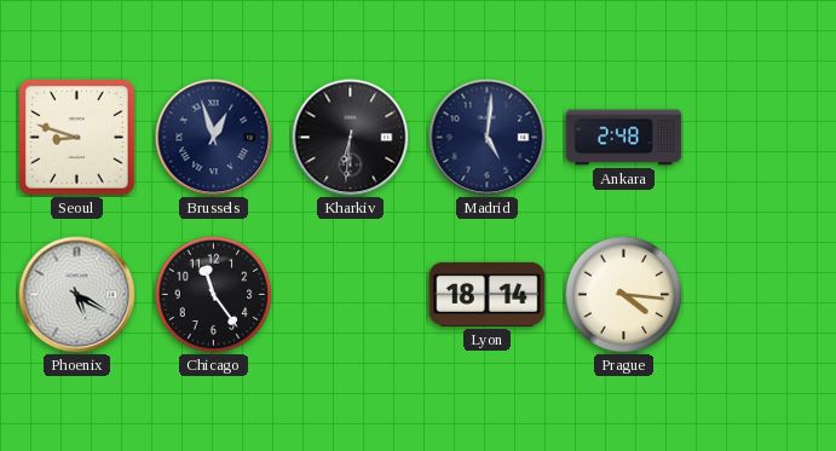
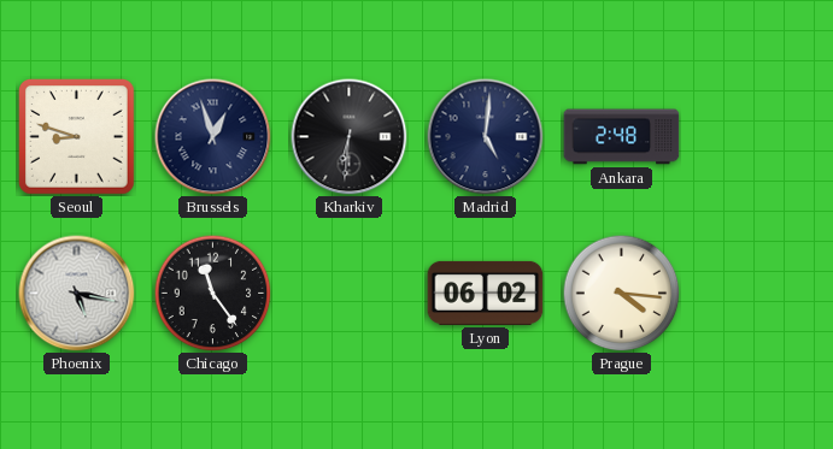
Phoenix: 5:20 -> 5:17
Lyon: 18:14 -> 06:02
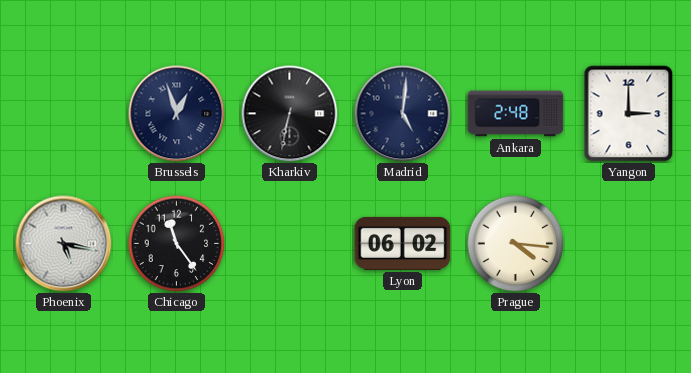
Seoul: 8:48 -> none
Kharkiv: 6:31 -> 6:32
Yangon: none -> 3:00
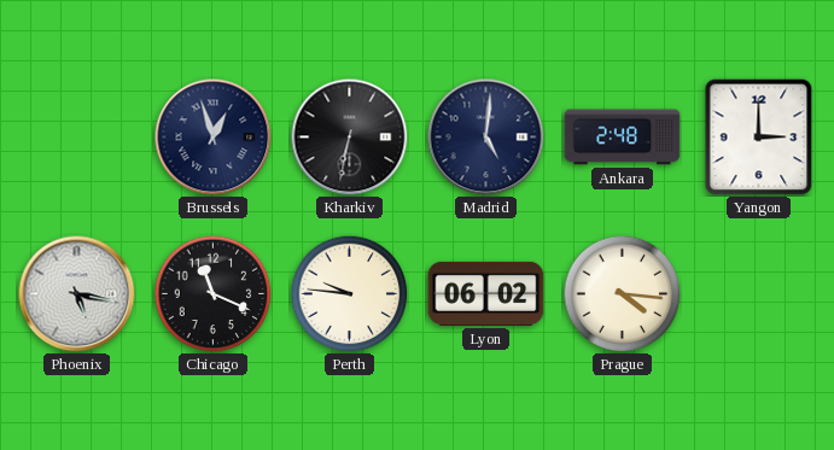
Chicago: 11:24 -> 11:19
Perth: none -> 9:46
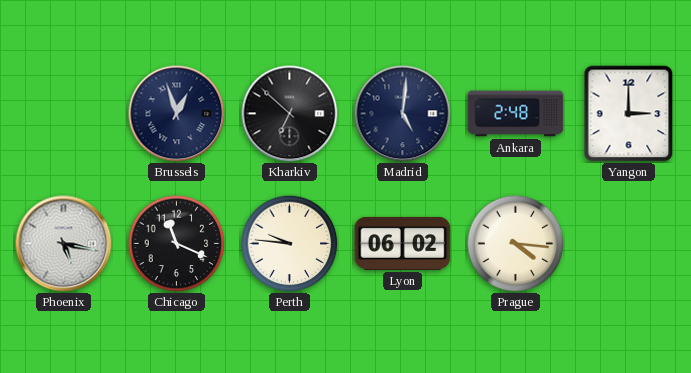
Kharkiv: 6:32 -> 6:52
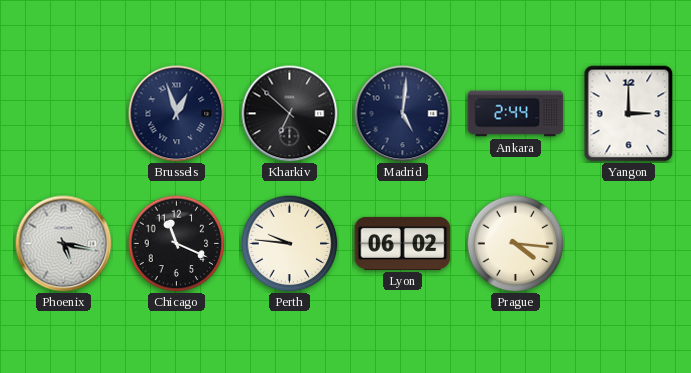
Ankara: 2:48 -> 2:44
